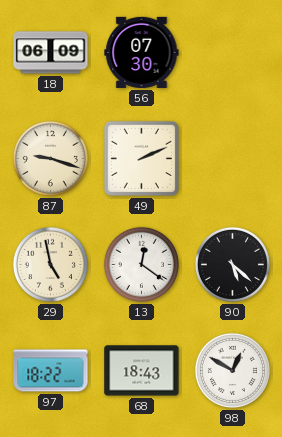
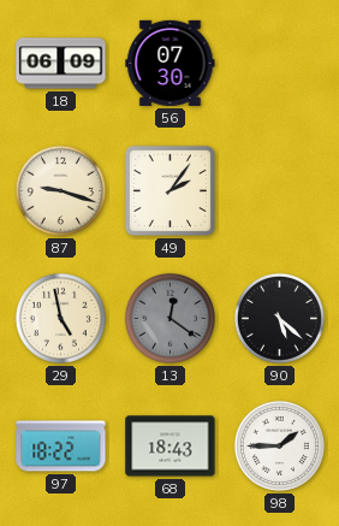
49: 2:11 -> 2:06
13 dial: white -> grey
98: 12:50 -> 1:45
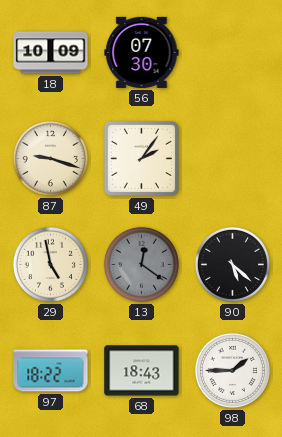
18: 06:09 -> 10:09
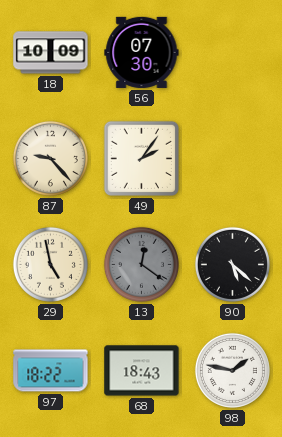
87: 9:18 -> 9:23
98: 1:45 -> 1:47
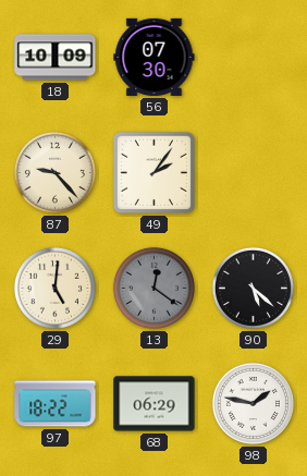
29: 4:58 -> 5:01
68: 18:43 -> 06:29
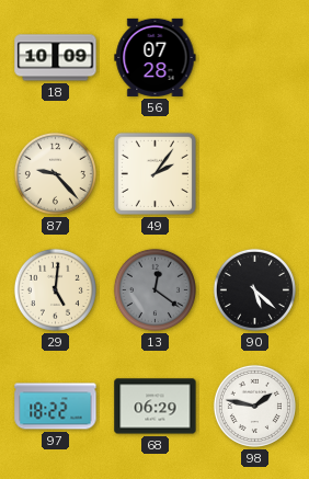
56: 07:30 -> 07:28
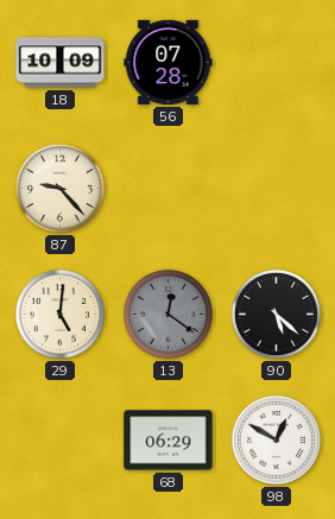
49: 2:06 -> none
97: 18:22 -> none
98: 1:47 -> 12:50
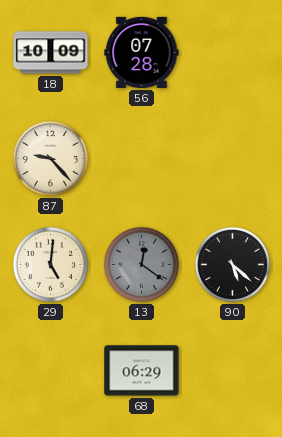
98: 12:50 -> none
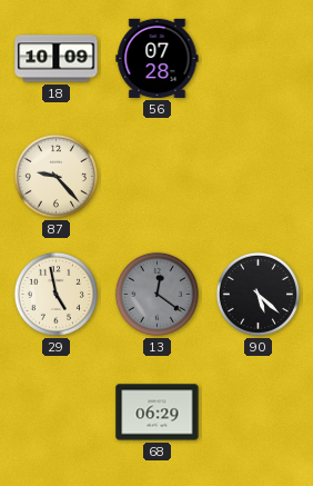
29: 5:01 -> 4:58
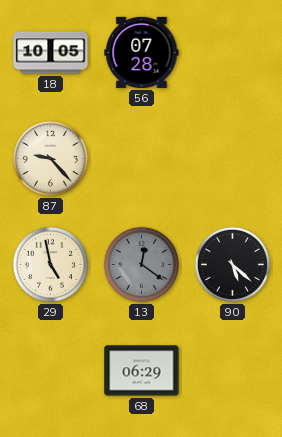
18: 10:09 -> 10:05
